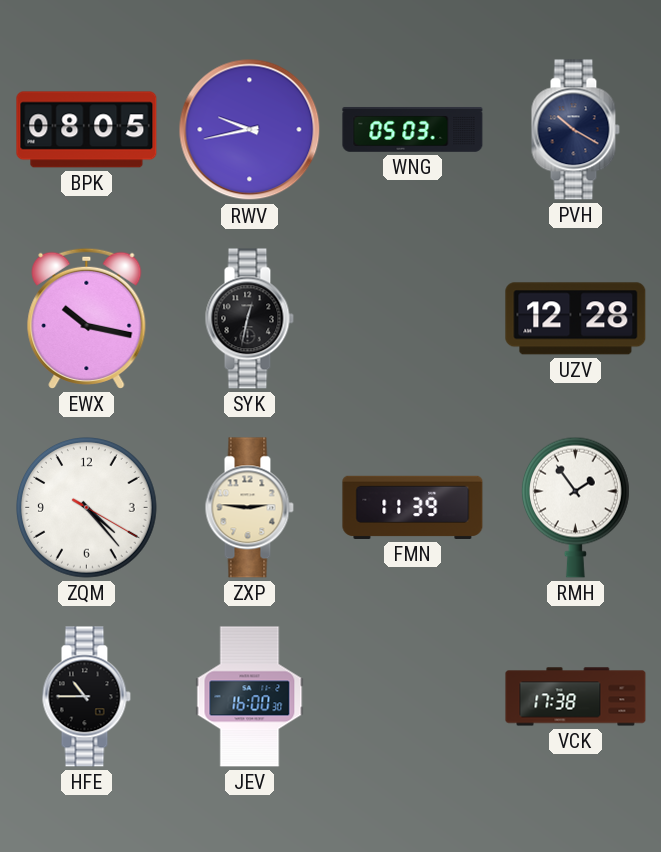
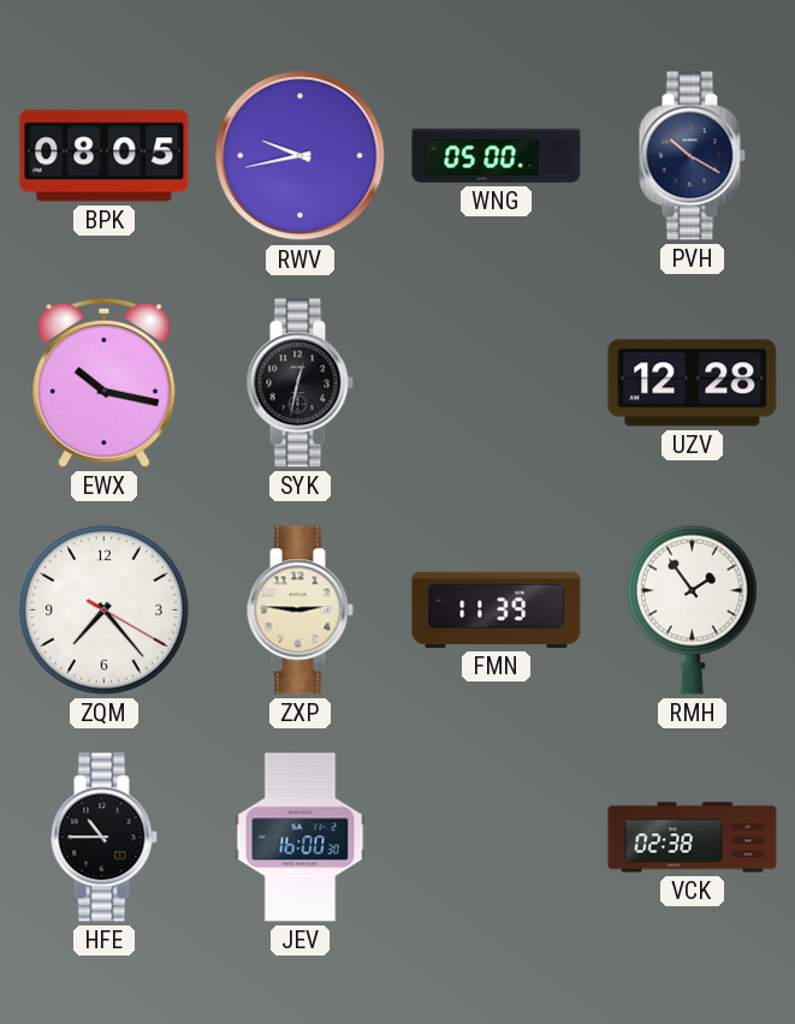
WNG: 05:03 -> 05:00
ZQM: 4:23 -> 7:23
VCK: 17:38 -> 02:38
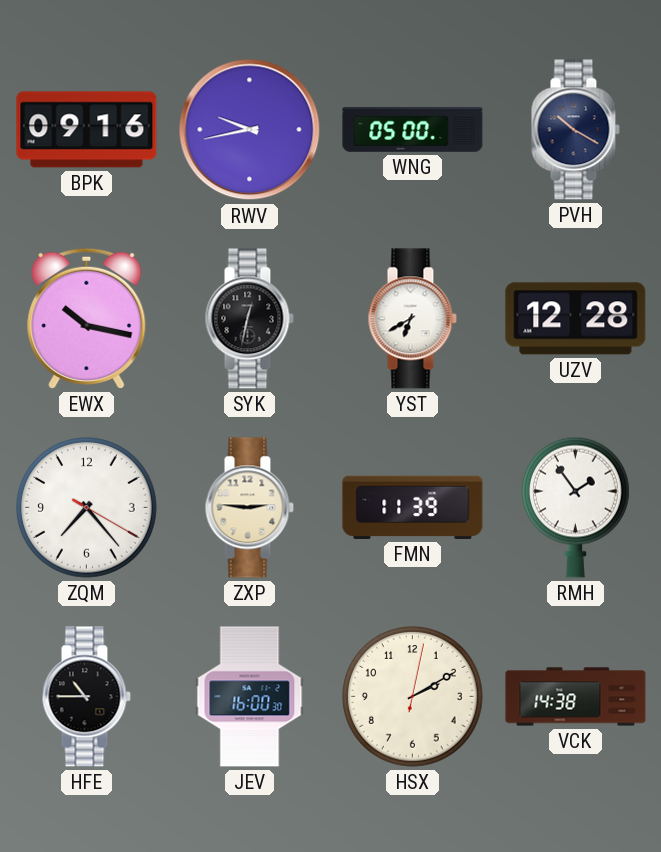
BPK: 08:05 -> 09:16
YST: none -> 6:40
HSX: none -> 2:10
VCK: 02:38 -> 14:38
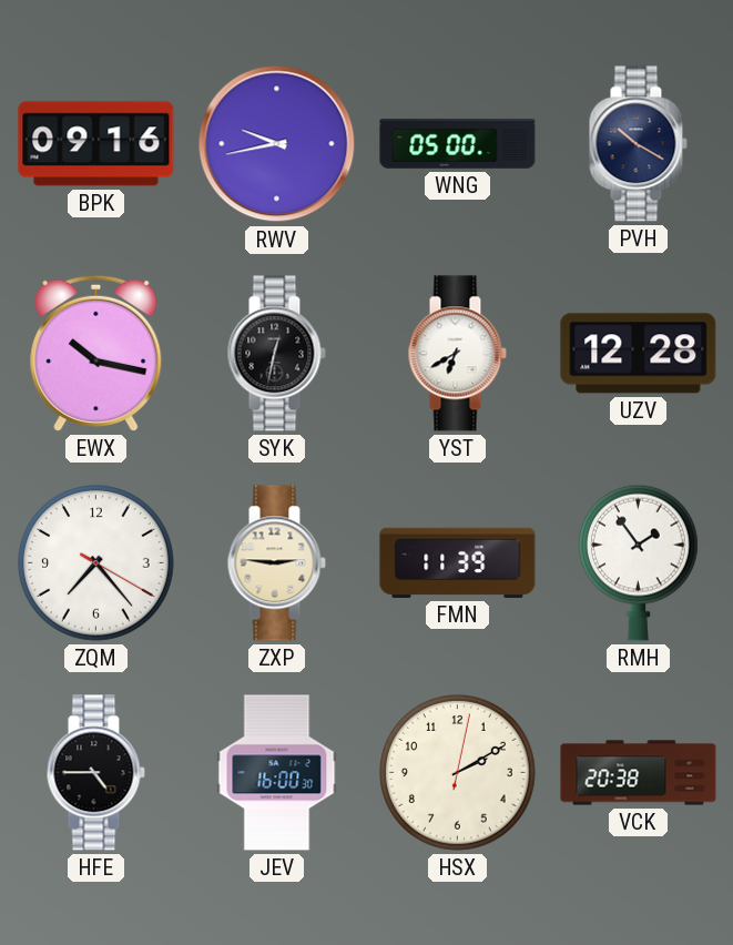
HFE: 10:45 -> 4:45
VCK: 14:38 -> 20:38
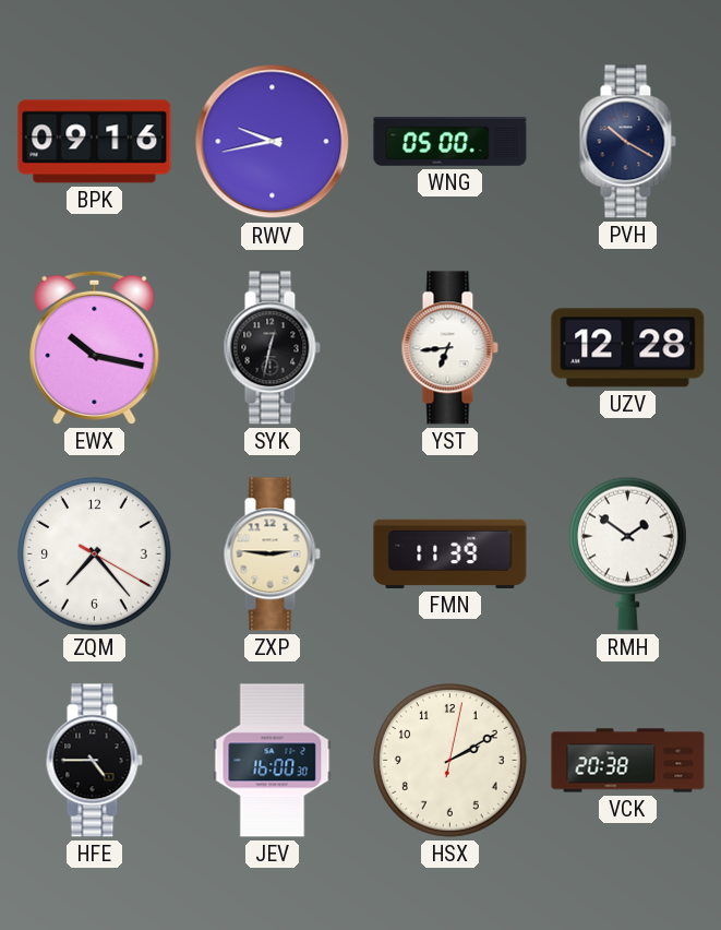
YST: 6:40 -> 6:44
RMH: 1:54 -> 1:51
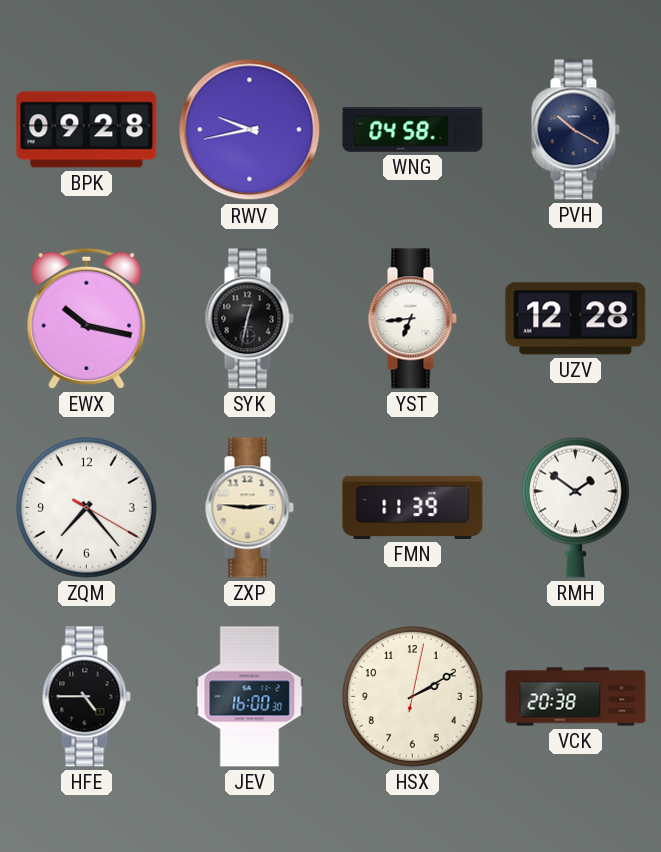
BPK: 09:16 -> 09:28
WNG: 05:00 -> 04:58
